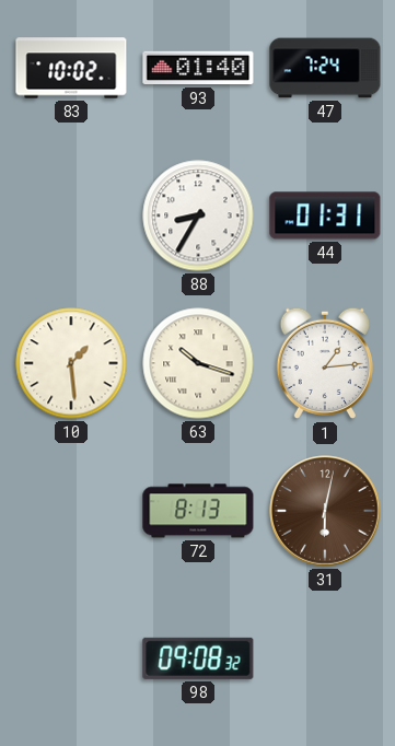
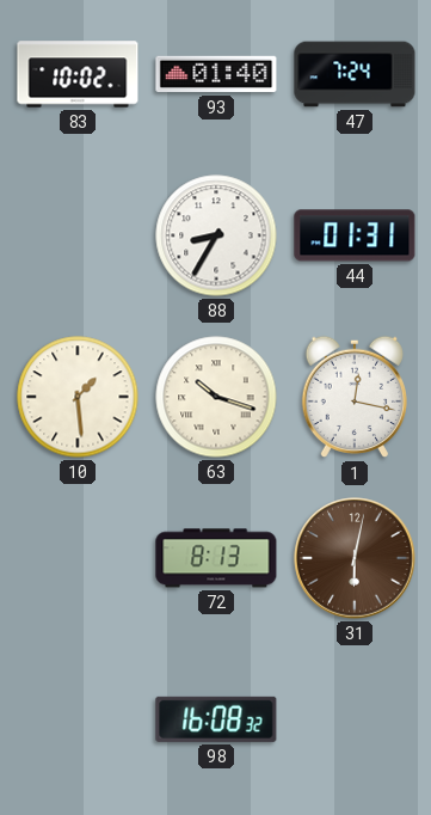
1: 1:14 -> 12:17
98: 09:08 -> 16:08
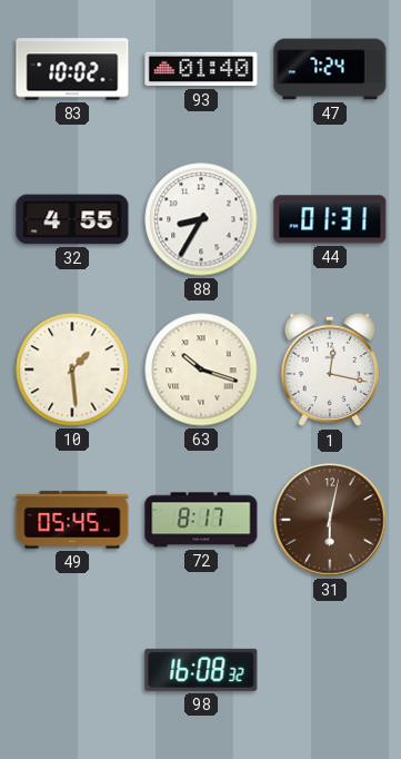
32: none -> 4:55
49: none -> 05:45
72: 8:13 -> 8:17
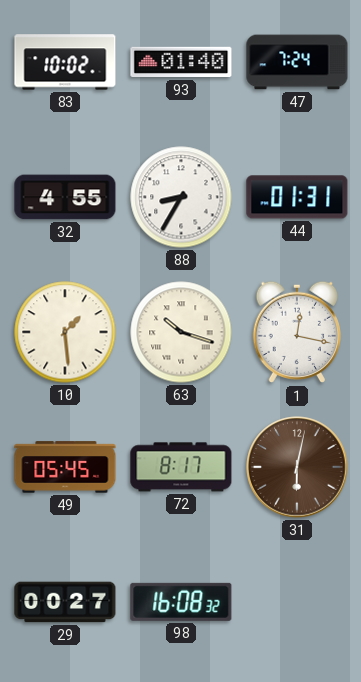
29: none -> 00:27
